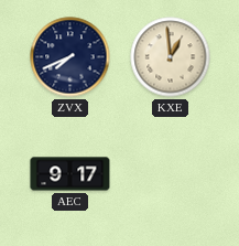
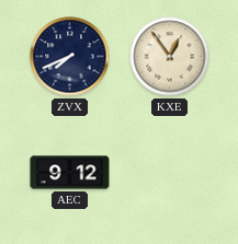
KXE: 12:59 -> 12:54
AEC: 9:17 -> 9:12
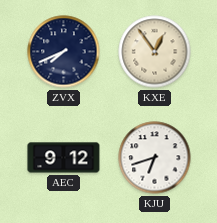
KJU: none -> 6:42
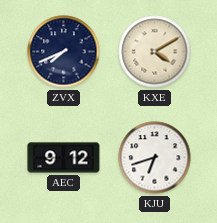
KXE: 12:54 -> 4:10
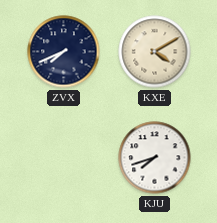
AEC: 9:12 -> none
KJU: 6:42 -> 7:42
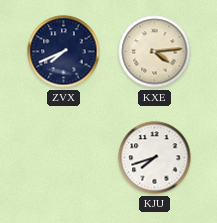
KXE: 4:10 -> 4:14
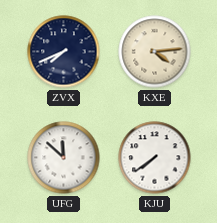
UFG: none -> 11:52
KJU: 7:42 -> 7:39
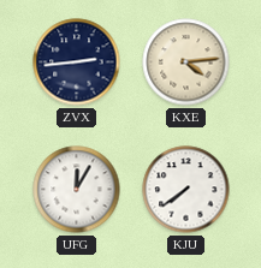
ZVX: 7:41 -> 2:44
UFG: 11:52 -> 12:05
